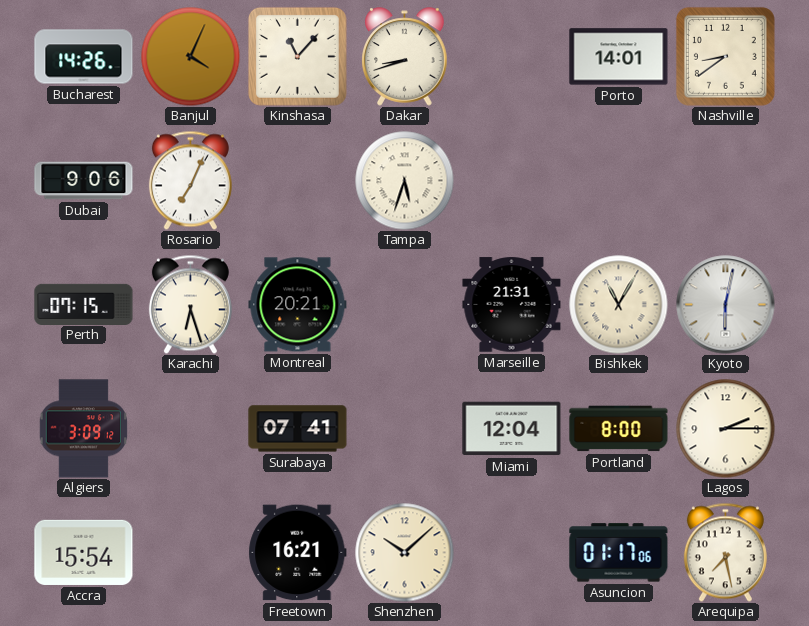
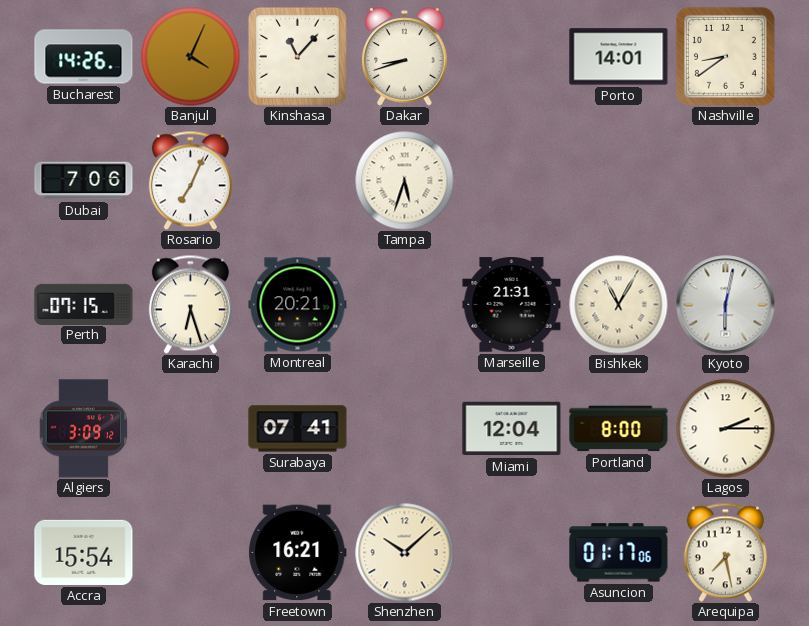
Dubai: 9:06 -> 7:06
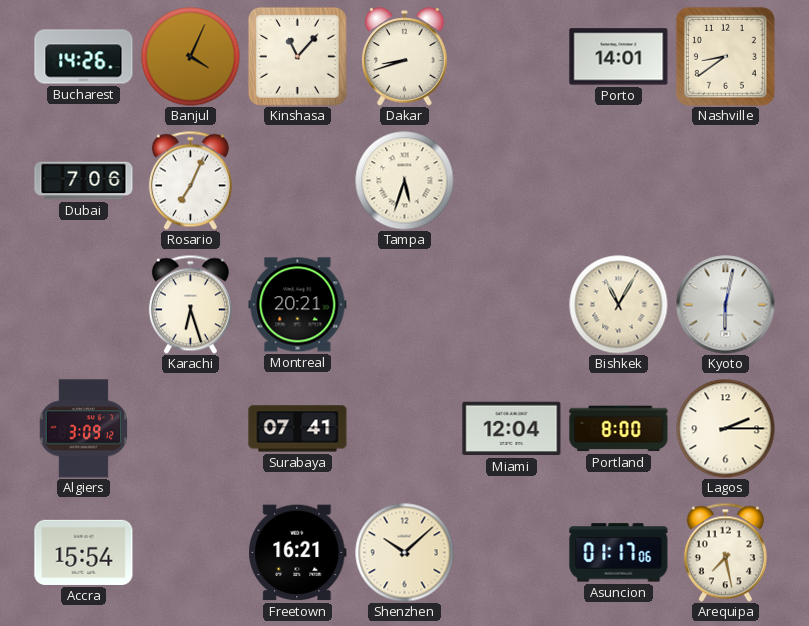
Perth: 07:15 -> none
Marseille: 21:31 -> none
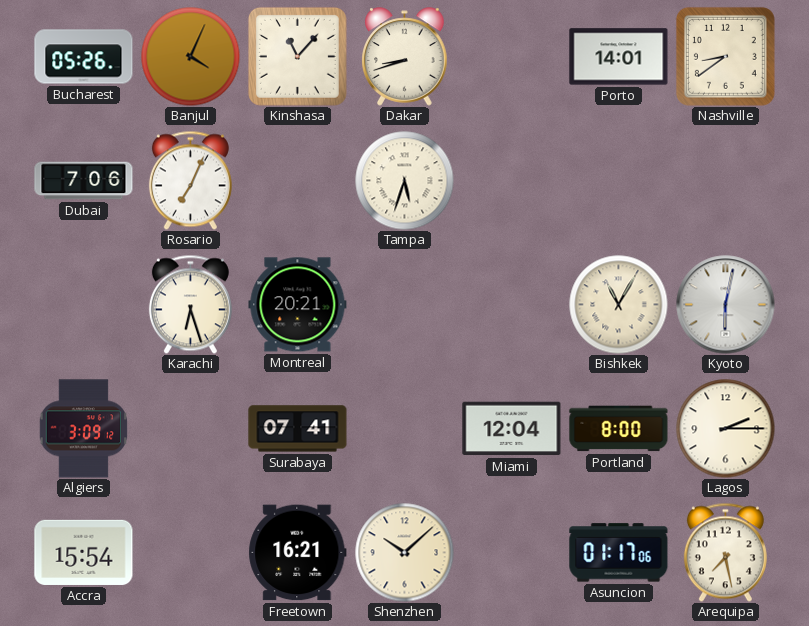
Bucharest: 14:26 -> 05:26
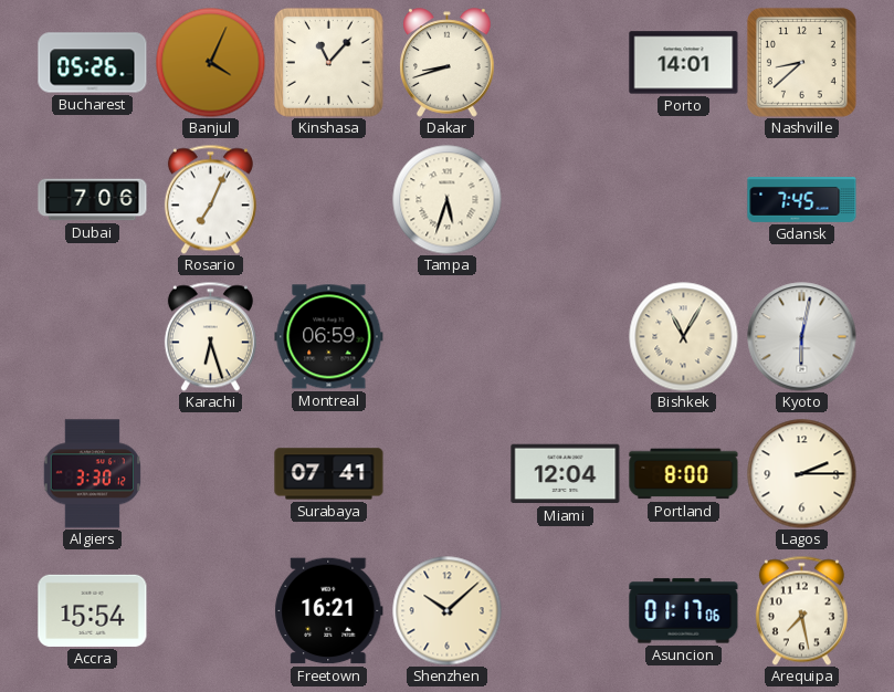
Nashville: 8:39 -> 8:38
Gdansk: none -> 7:45
Montreal: 20:21 -> 06:59
Algiers: 3:09 -> 3:30
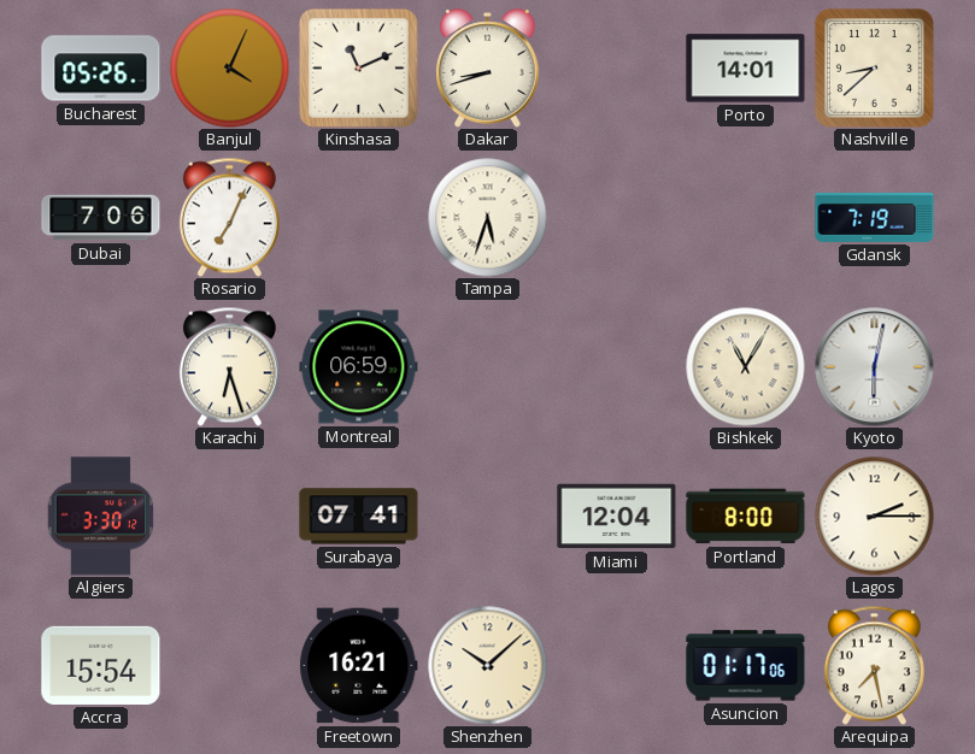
Kinshasa: 11:07 -> 11:11
Gdansk: 7:45 -> 7:19
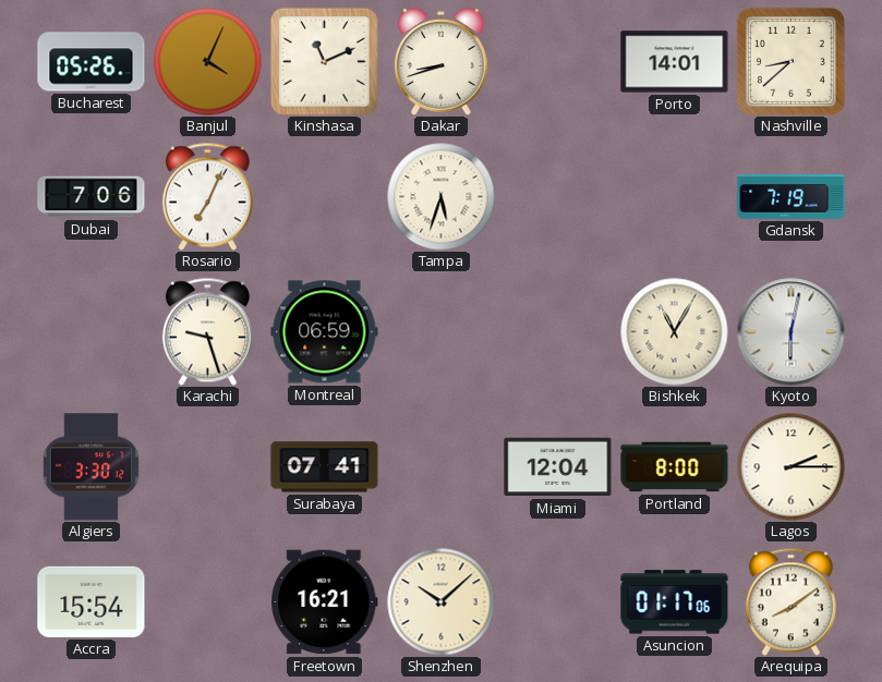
Karachi: 6:27 -> 9:27
Arequipa: 7:28 -> 8:09
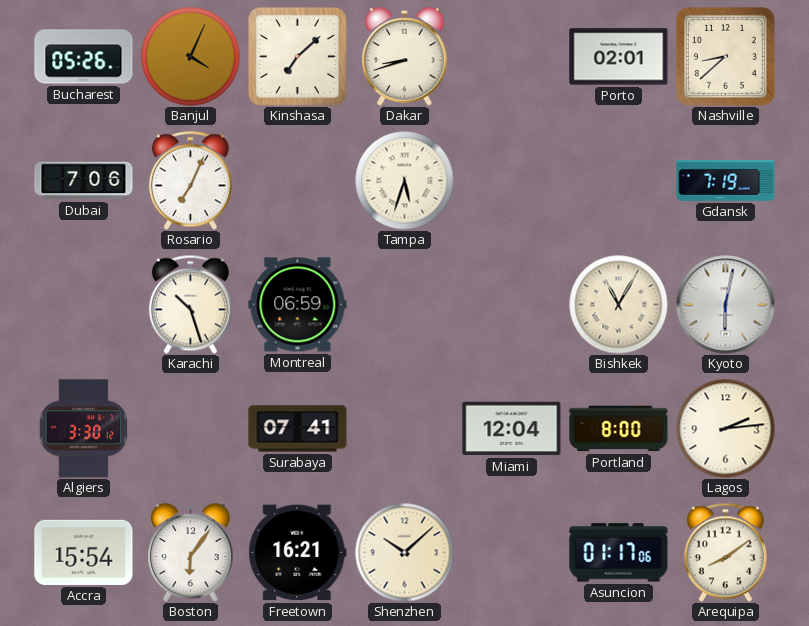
Kinshasa: 11:11 -> 7:08
Porto: 14:01 -> 02:01
Karachi: 9:27 -> 10:27
Lagos: 2:15 -> 2:14
Boston: none -> 6:06
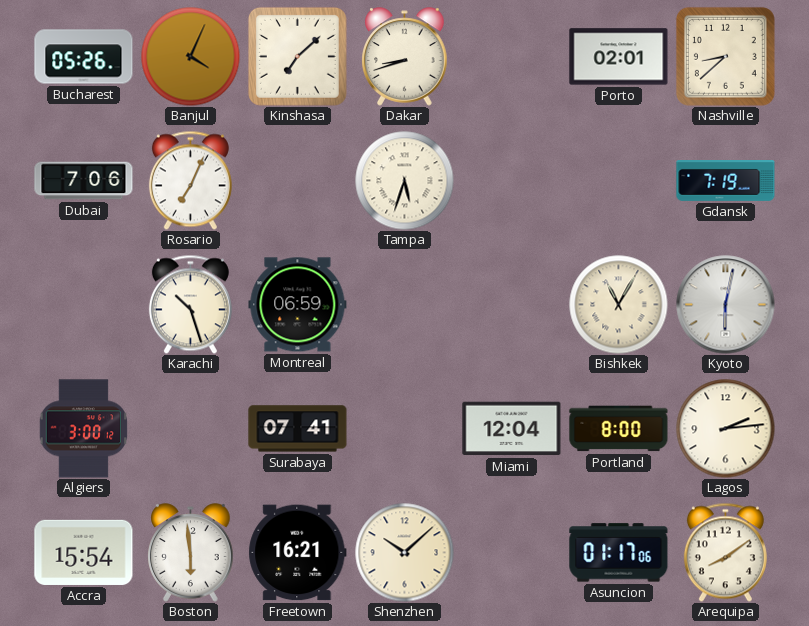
Algiers: 3:30 -> 3:00
Boston: 6:06 -> 5:59
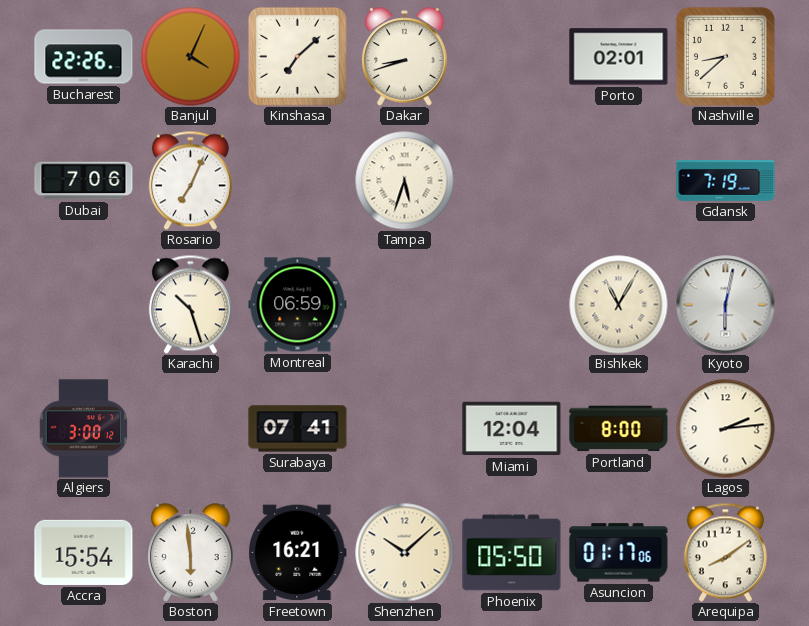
Bucharest: 05:26 -> 22:26
Phoenix: none -> 05:50
